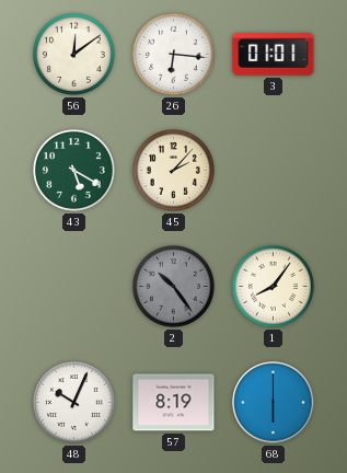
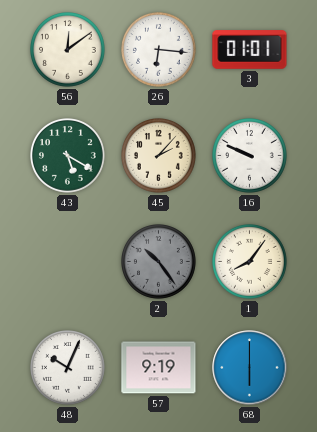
16: none -> 9:49
57: 8:19 -> 9:19
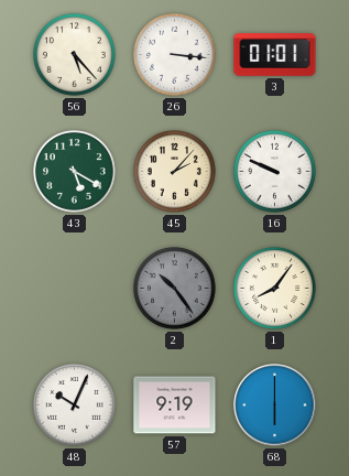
56: 12:09 -> 5:23
26: 6:16 -> 3:16
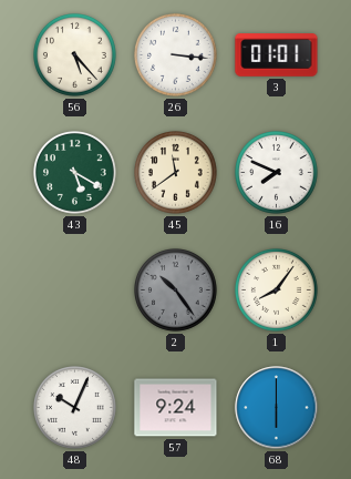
45: 2:07 -> 11:39
16: 9:49 -> 7:49
57: 9:19 -> 9:24
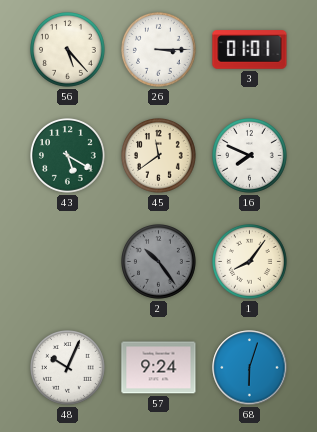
26: 3:16 -> 3:15
68: 6:00 -> 6:03
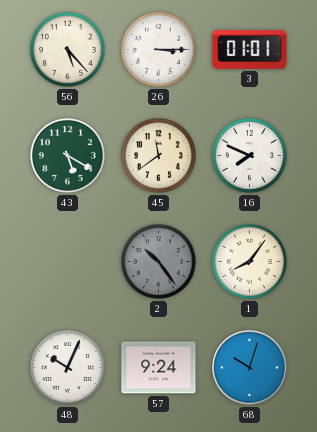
68: 6:03 -> 10:03
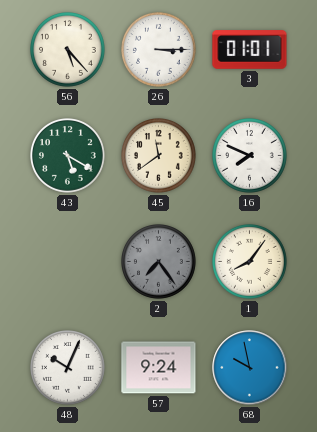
2: 10:24 -> 7:24
68: 10:03 -> 9:58
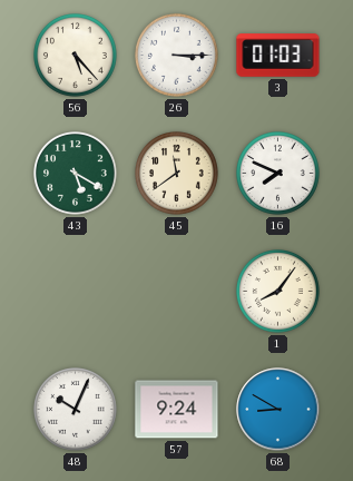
3: 01:01 -> 01:03
2: 7:24 -> none
68: 9:58 -> 8:50
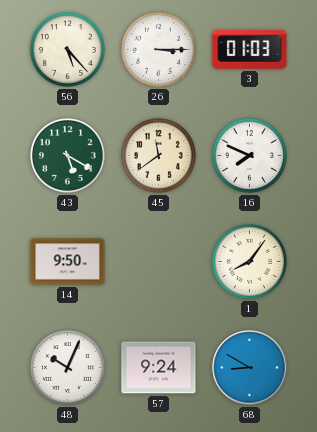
14: none -> 9:50
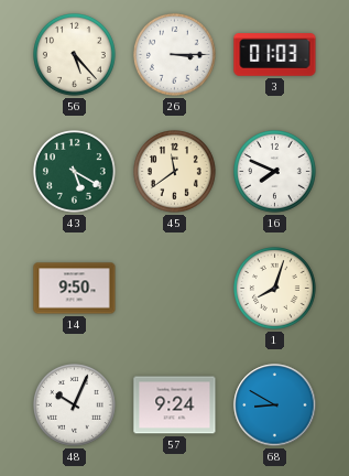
1: 8:06 -> 8:03
